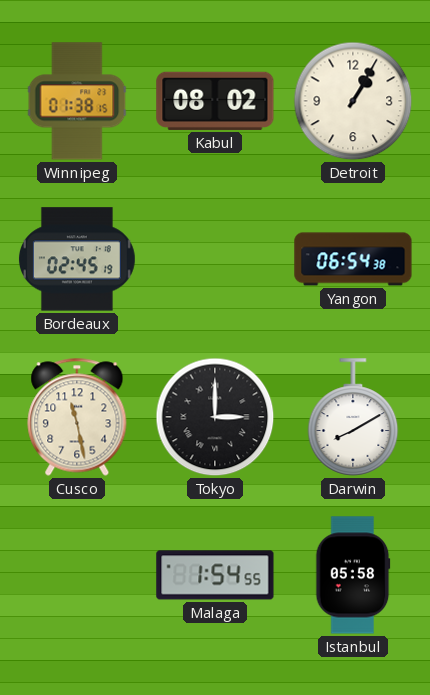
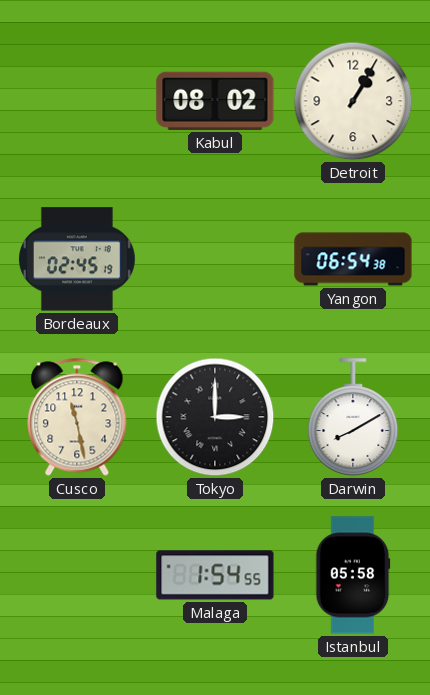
Winnipeg: 01:38 -> none
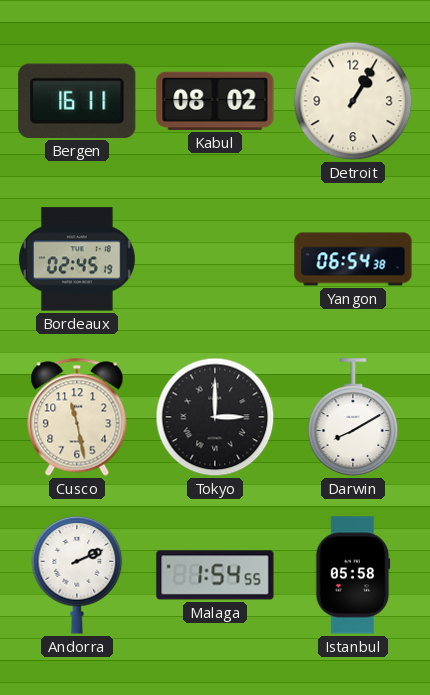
Bergen: none -> 16:11
Andorra: none -> 2:11
